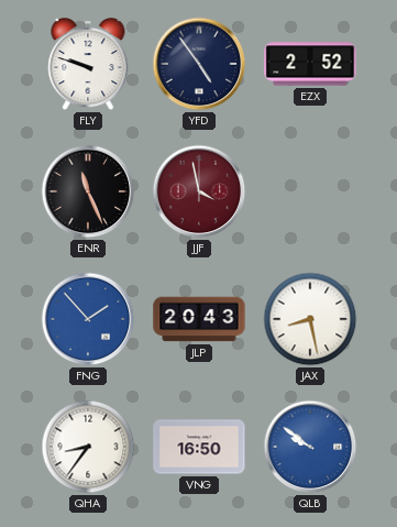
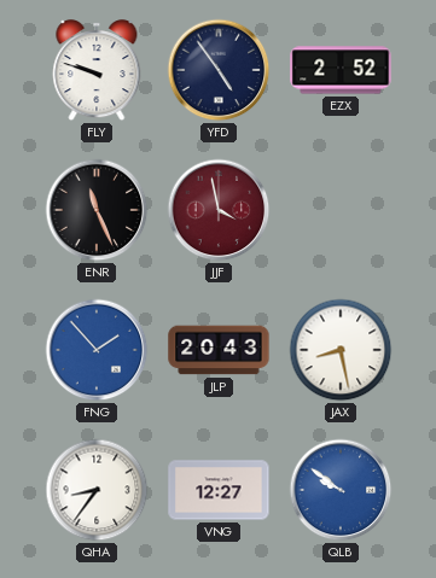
VNG: 16:50 -> 12:27
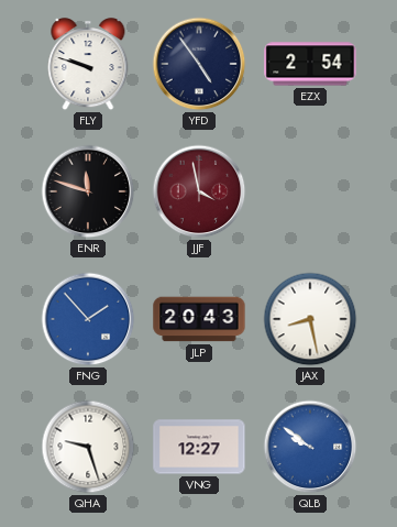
EZX: 2:52 -> 2:54
ENR: 11:26 -> 11:48
QHA: 8:36 -> 9:27
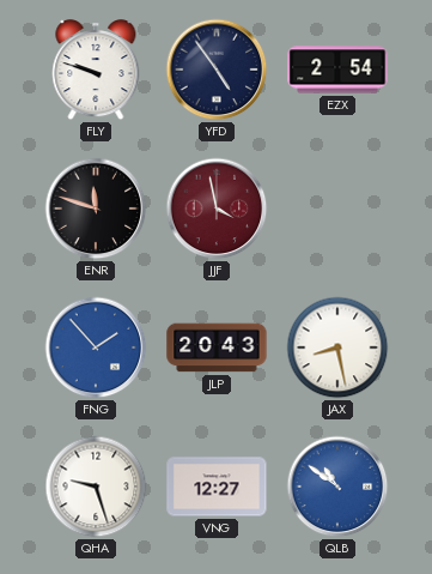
QLB: 9:51 -> 10:51
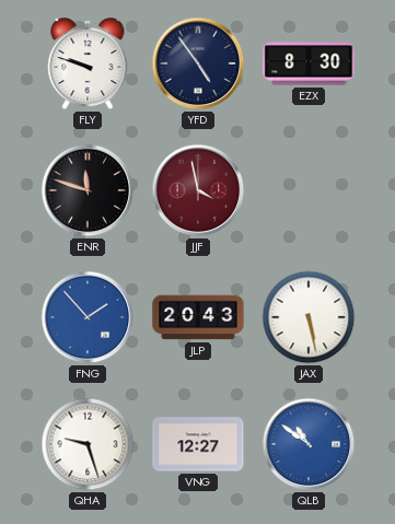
EZX: 2:54 -> 8:30
JAX: 8:28 -> 5:28
